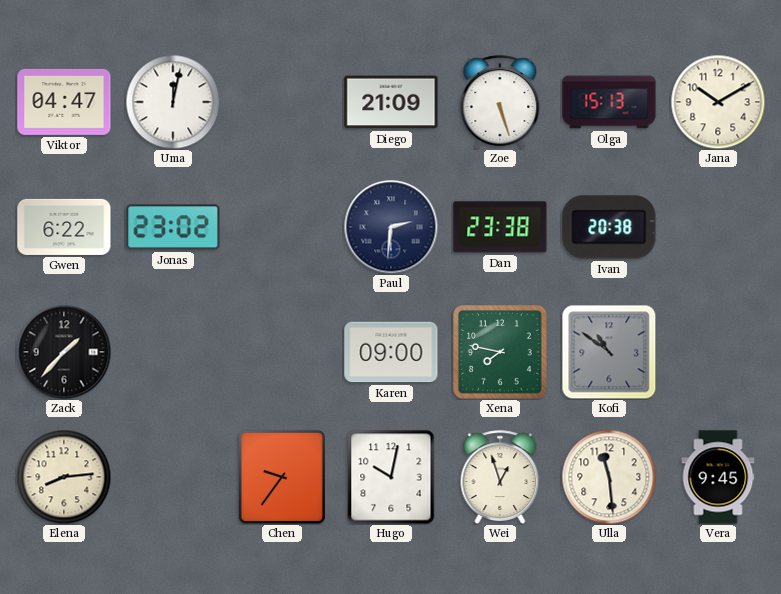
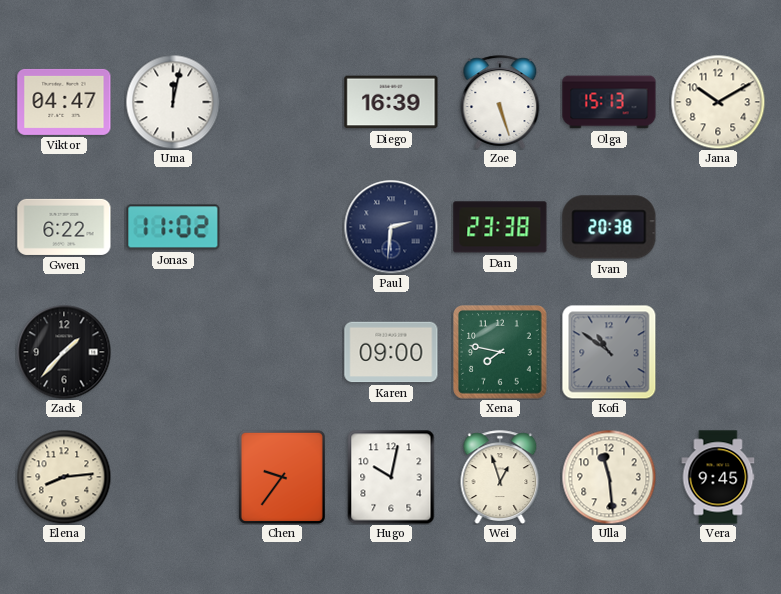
Diego: 21:09 -> 16:39
Jonas: 23:02 -> 11:02
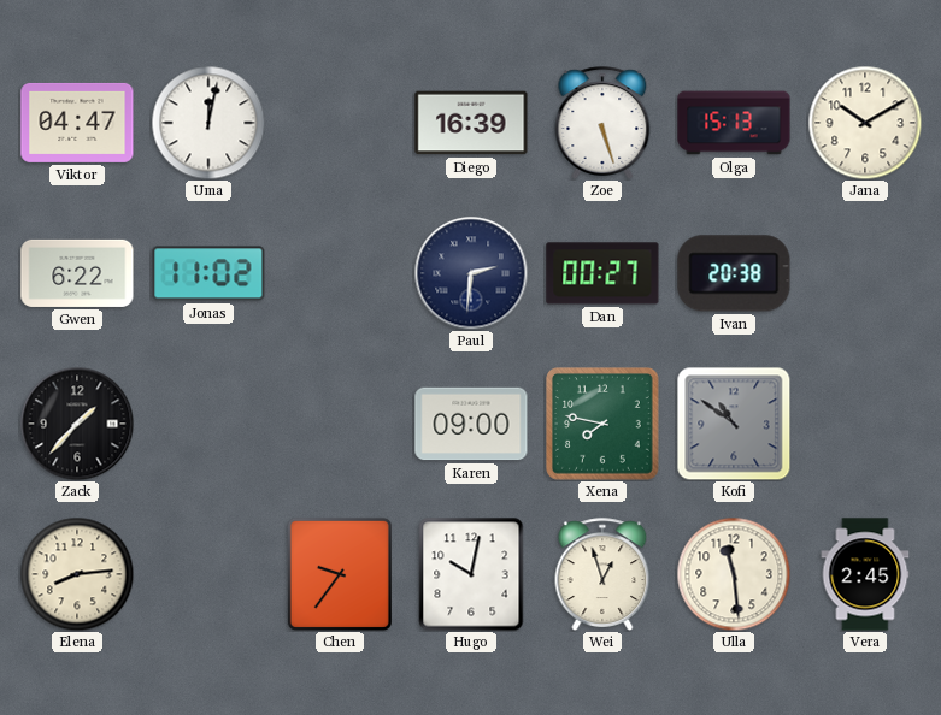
Dan: 23:38 -> 00:27
Vera: 9:45 -> 2:45
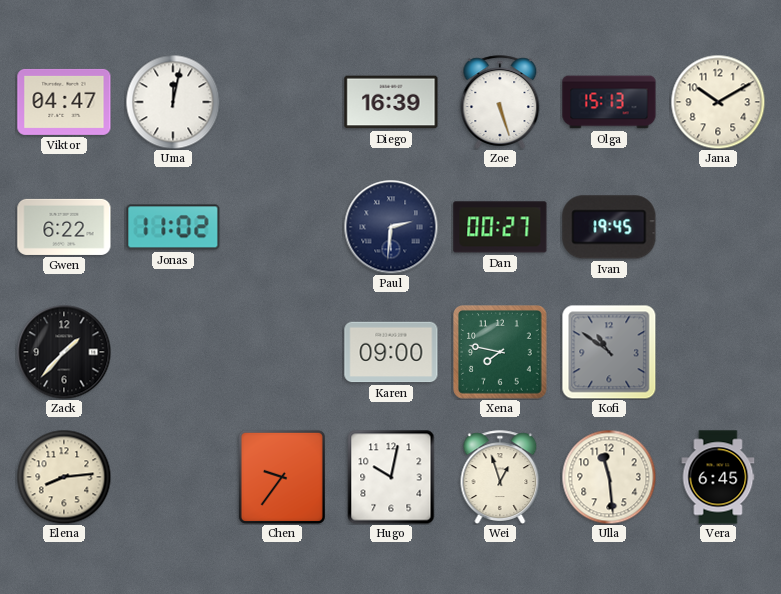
Ivan: 20:38 -> 19:45
Vera: 2:45 -> 6:45
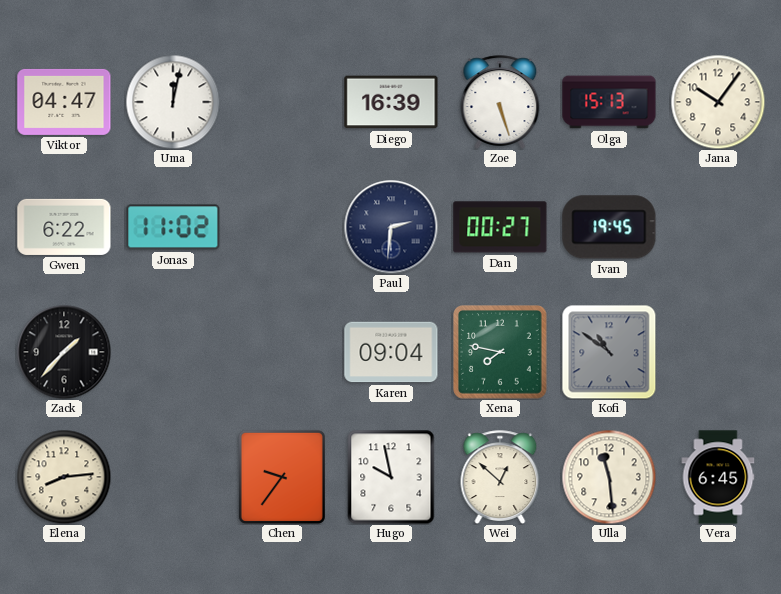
Jana: 10:10 -> 10:06
Karen: 09:00 -> 09:04
Hugo: 10:02 -> 9:58
Wei: 12:57 -> 12:52
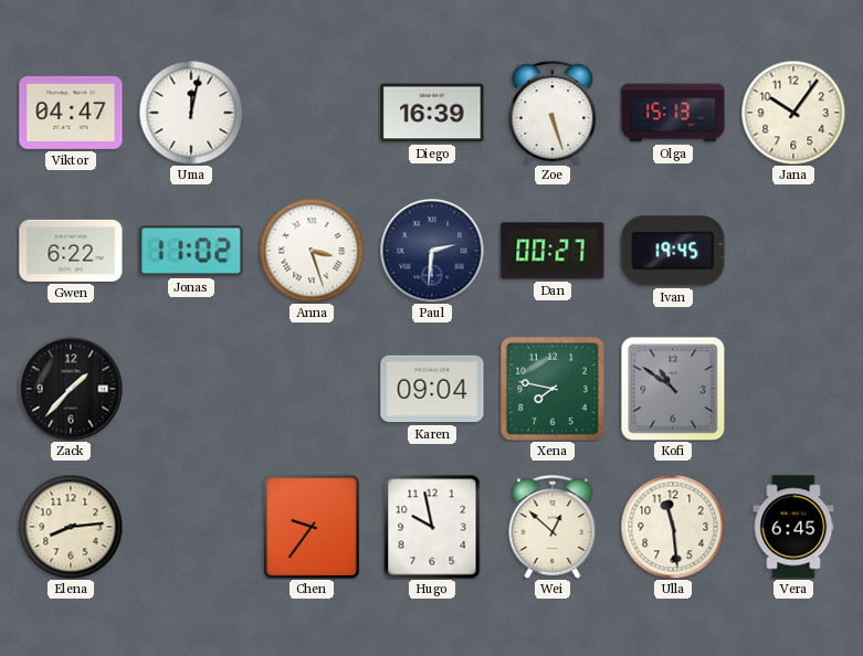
Anna: none -> 3:27
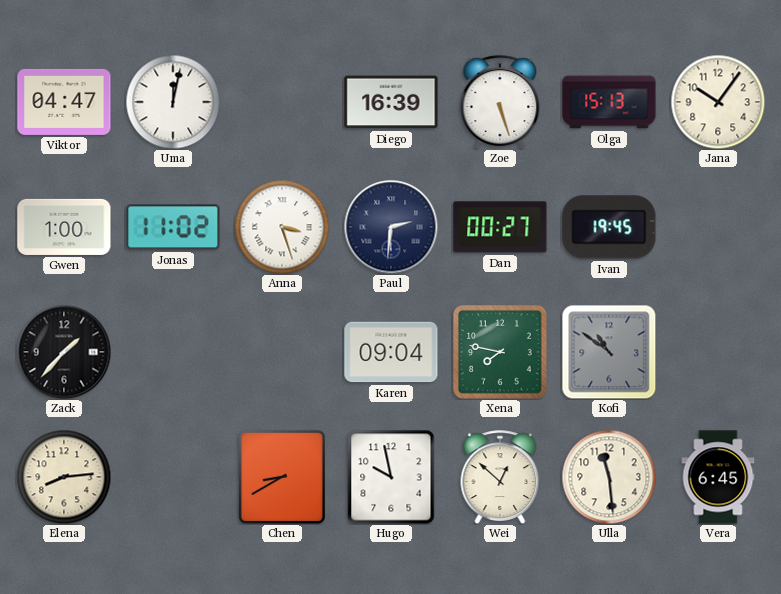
Gwen: 6:22 -> 1:00
Chen: 9:36 -> 8:40
